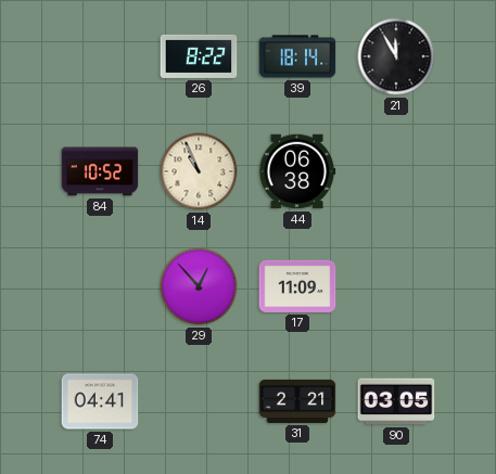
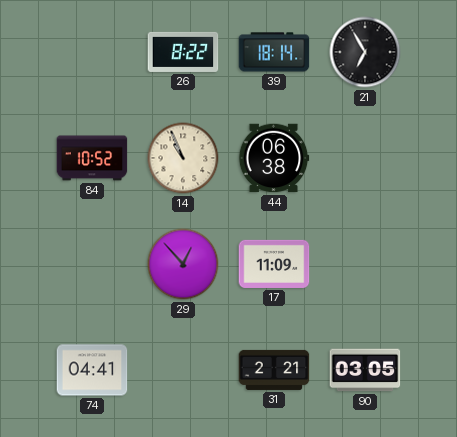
21: 11:55 -> 6:55
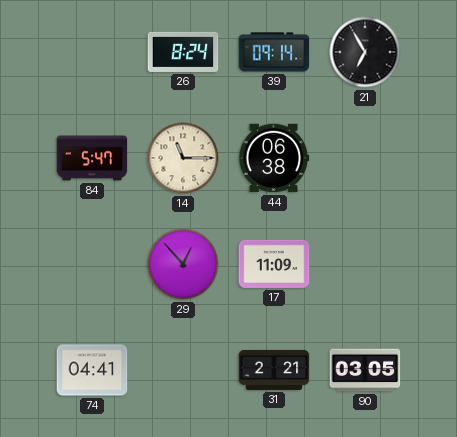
26: 8:22 -> 8:24
39: 18:14 -> 09:14
84: 10:52 -> 5:47
14: 10:56 -> 11:15
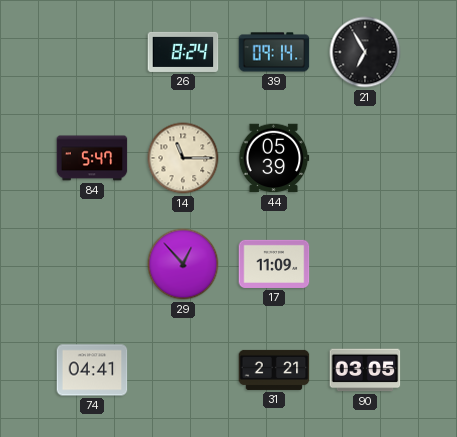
44: 06:38 -> 05:39
